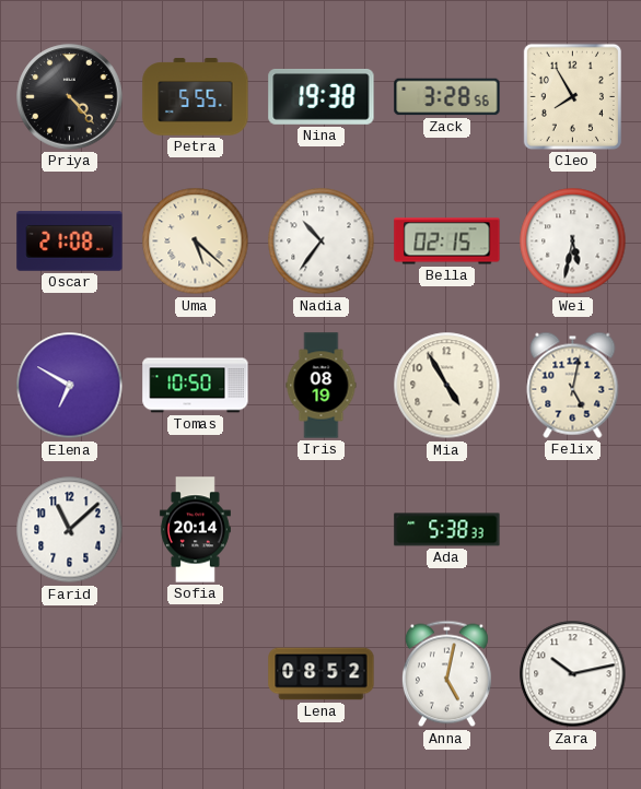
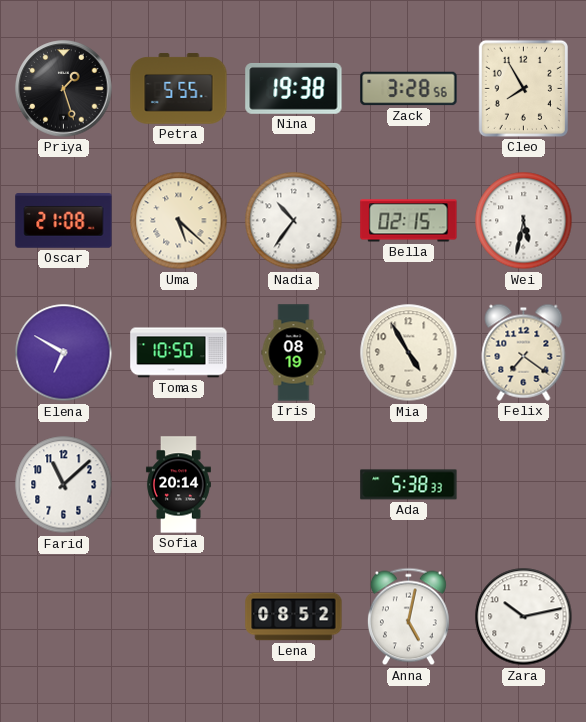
Priya: 4:23 -> 1:27
Felix: 5:02 -> 7:21
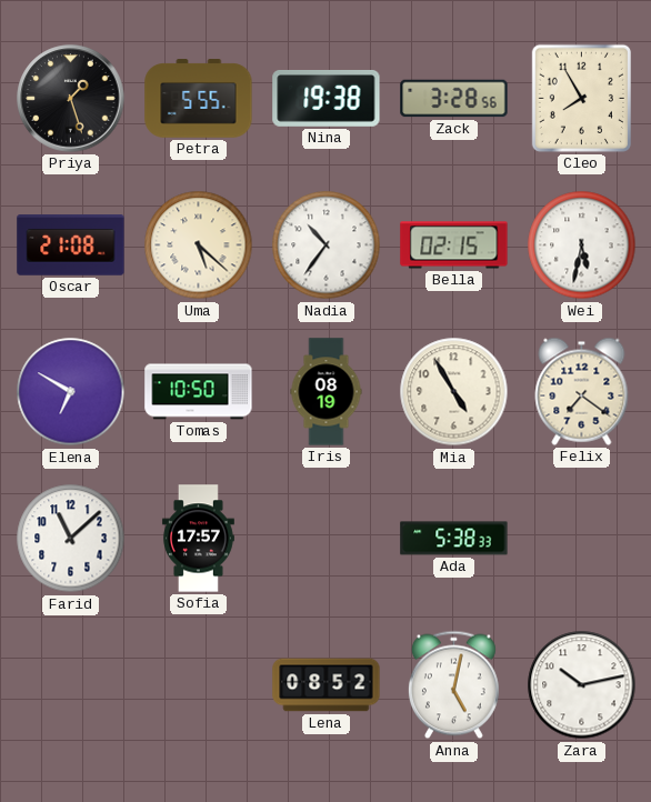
Sofia: 20:14 -> 17:57
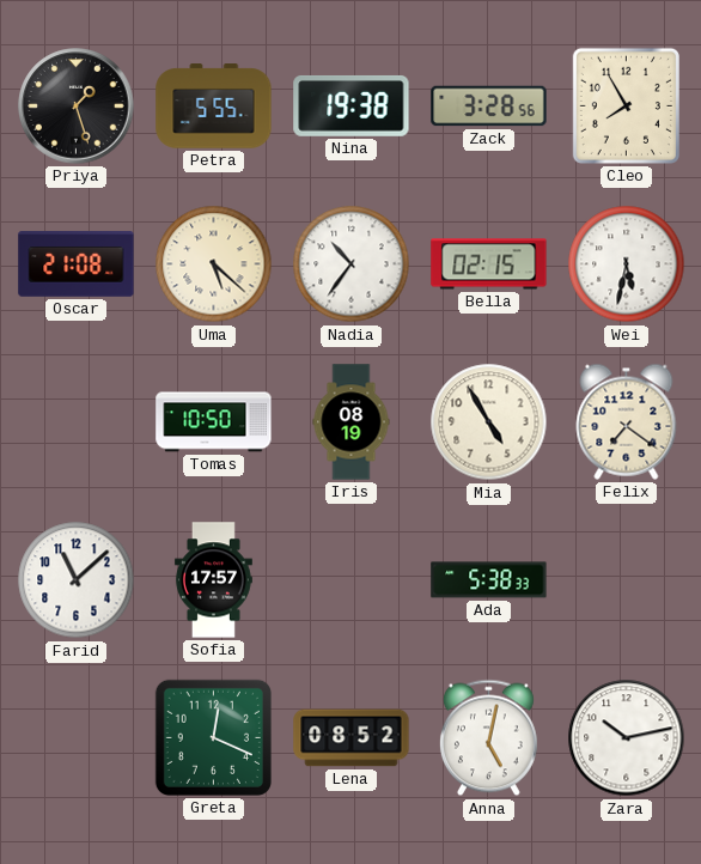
Elena: 6:50 -> none
Greta: none -> 12:19
